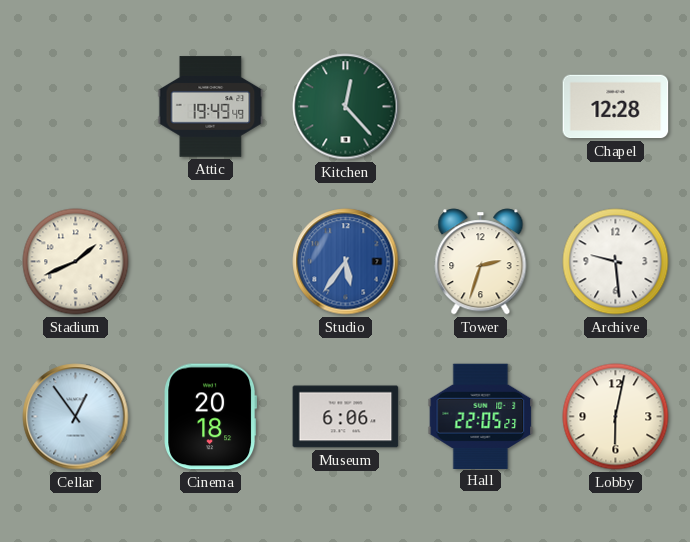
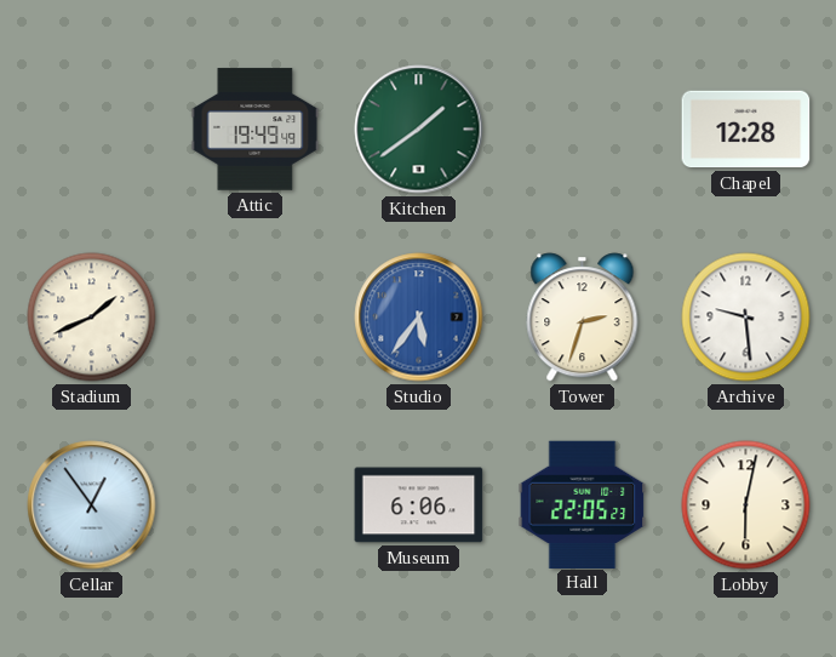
Kitchen: 12:23 -> 1:39
Cinema: 20:18 -> none
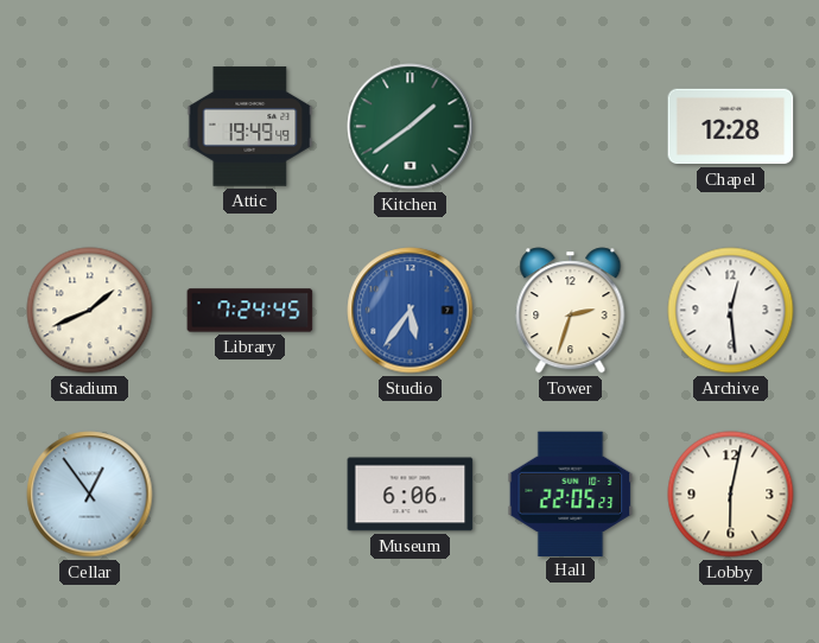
Library: none -> 7:24
Archive: 9:29 -> 12:29
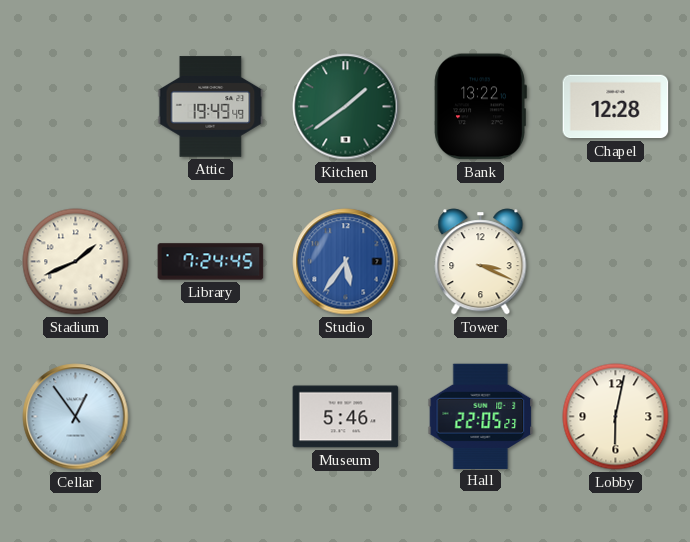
Bank: none -> 13:22
Tower: 2:33 -> 3:19
Archive: 12:29 -> none
Museum: 6:06 -> 5:46
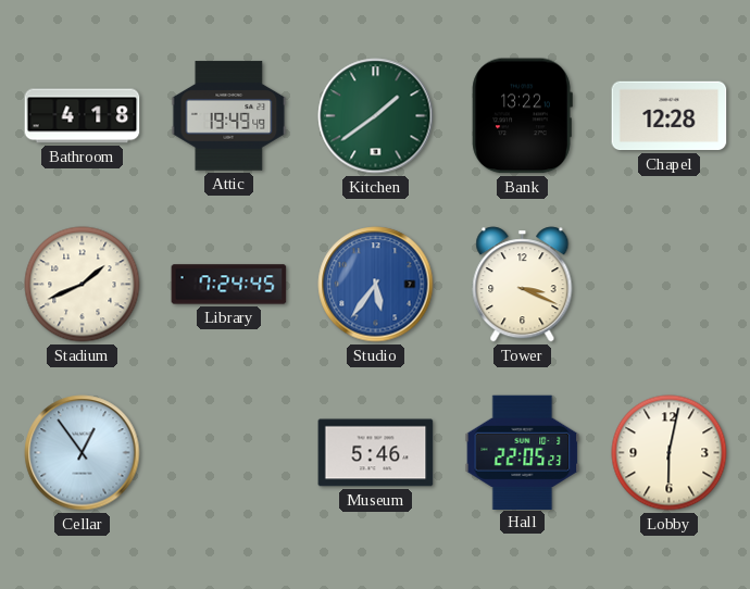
Bathroom: none -> 4:18
